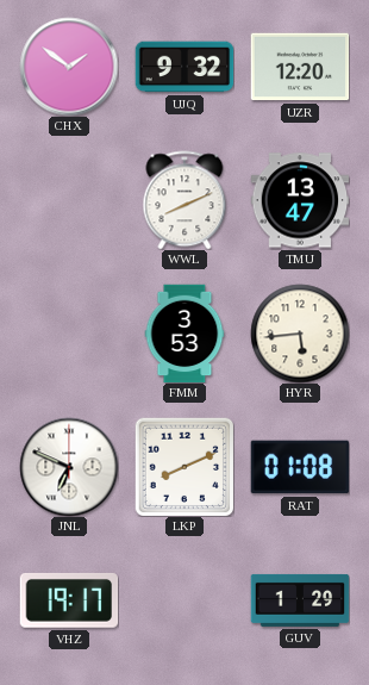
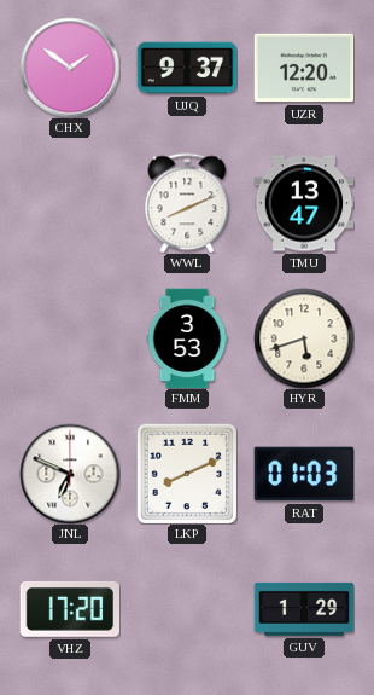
UJQ: 9:32 -> 9:37
HYR: 5:44 -> 5:42
RAT: 01:08 -> 01:03
VHZ: 19:17 -> 17:20
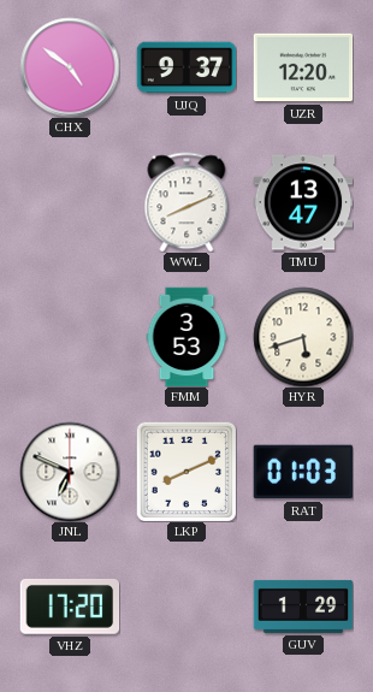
CHX: 1:51 -> 4:51
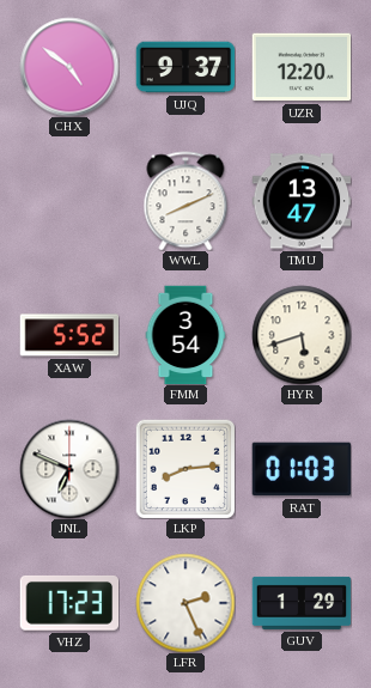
XAW: none -> 5:52
FMM: 3:53 -> 3:54
LKP: 8:11 -> 8:14
VHZ: 17:20 -> 17:23
LFR: none -> 2:26
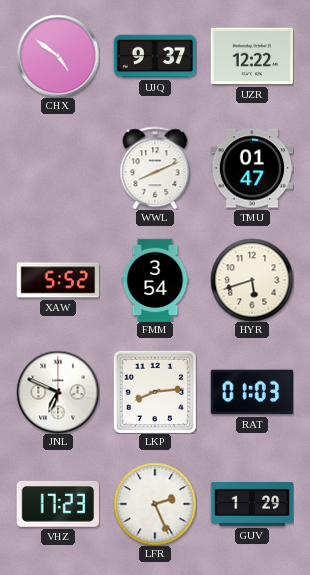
UZR: 12:20 -> 12:22
TMU: 13:47 -> 01:47
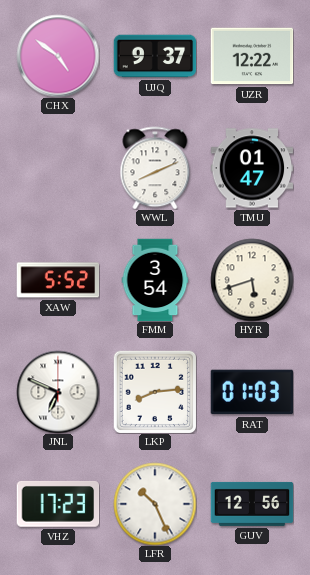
LFR: 2:26 -> 10:26
GUV: 1:29 -> 12:56
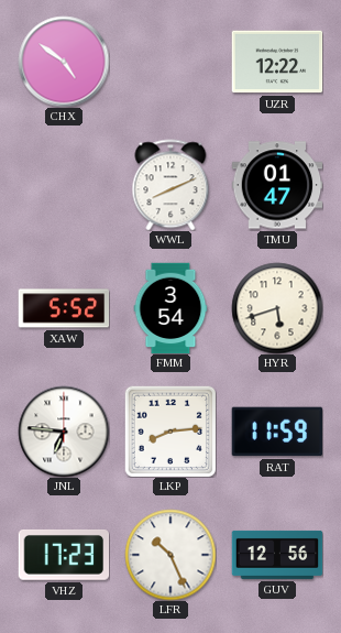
UJQ: 9:37 -> none
JNL: 6:49 -> 6:46
RAT: 01:03 -> 11:59
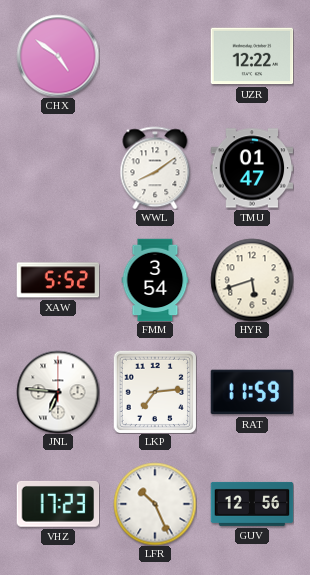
WWL: 8:11 -> 8:09
LKP: 8:14 -> 7:14
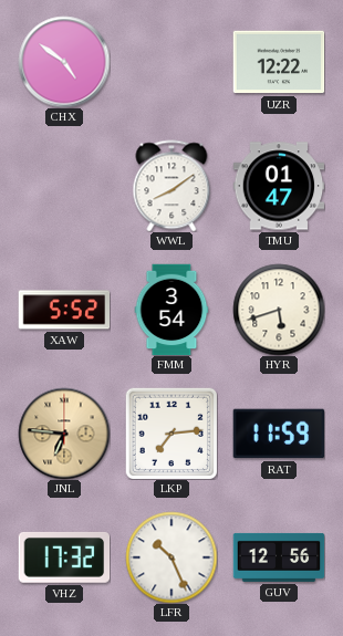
JNL dial: white -> champagne
VHZ: 17:23 -> 17:32
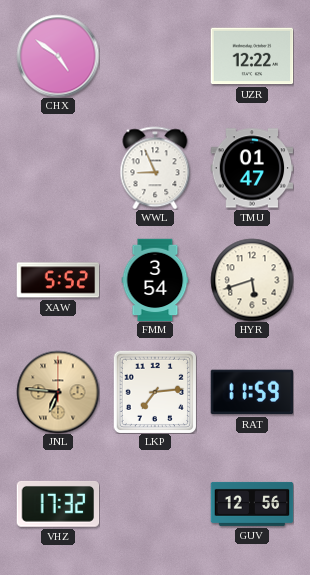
WWL: 8:09 -> 8:56
LFR: 10:26 -> none
